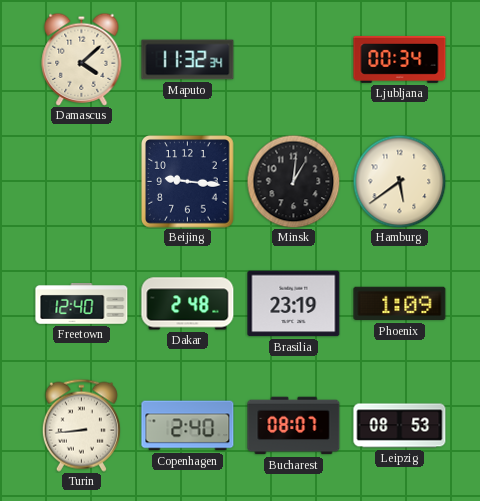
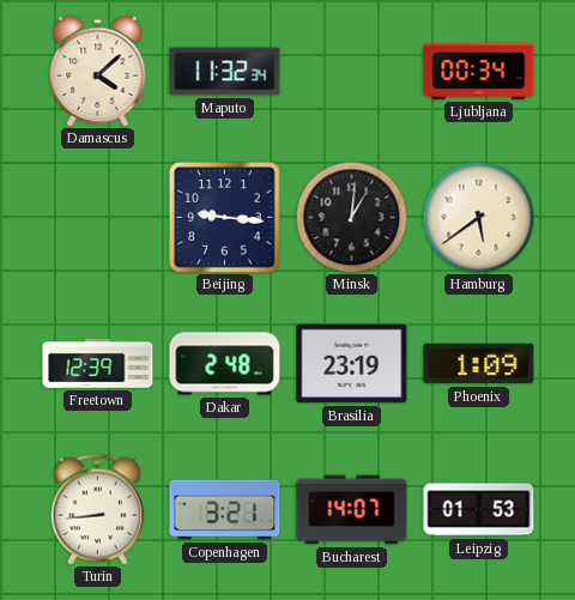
Freetown: 12:40 -> 12:39
Copenhagen: 2:40 -> 3:21
Bucharest: 08:07 -> 14:07
Leipzig: 08:53 -> 01:53
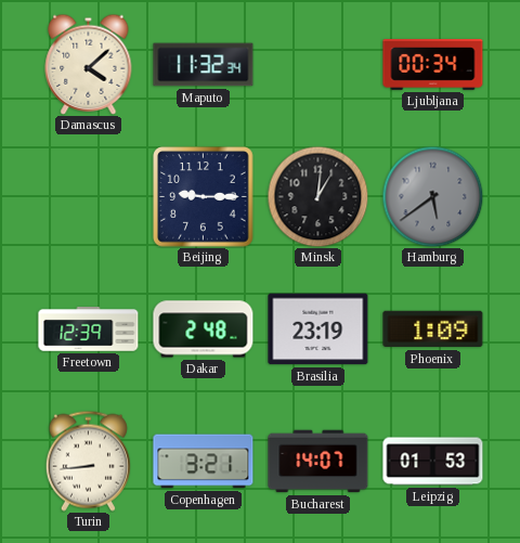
Beijing: 9:16 -> 9:15
Hamburg dial: cream -> grey
